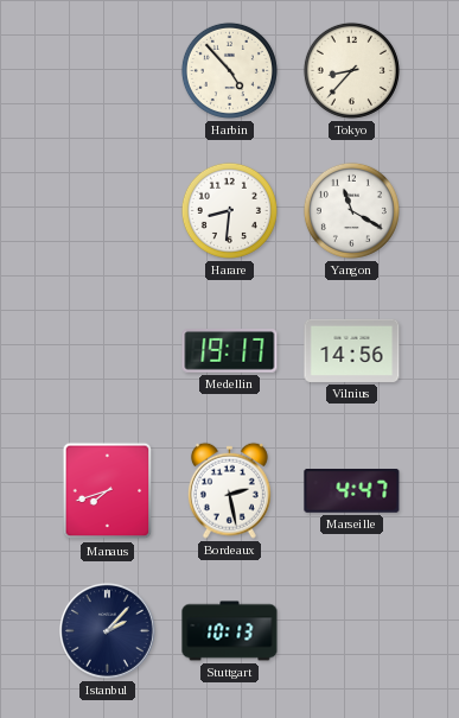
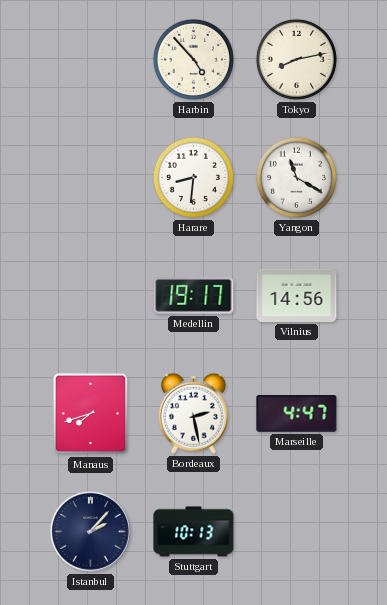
Tokyo: 8:37 -> 8:13
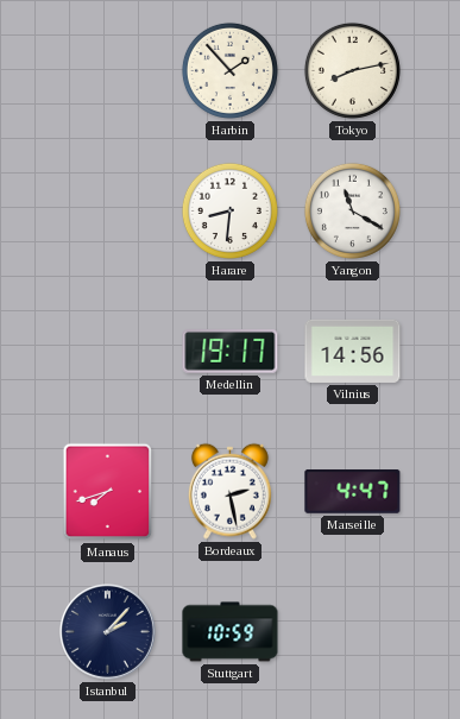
Harbin: 4:53 -> 1:53
Stuttgart: 10:13 -> 10:59
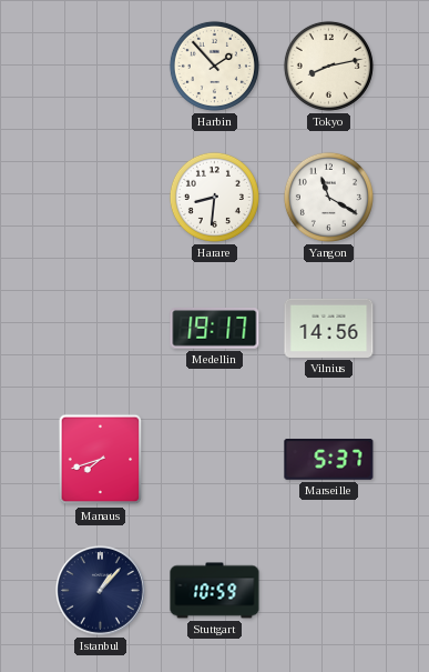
Bordeaux: 2:28 -> none
Marseille: 4:47 -> 5:37
Istanbul: 2:07 -> 1:07
